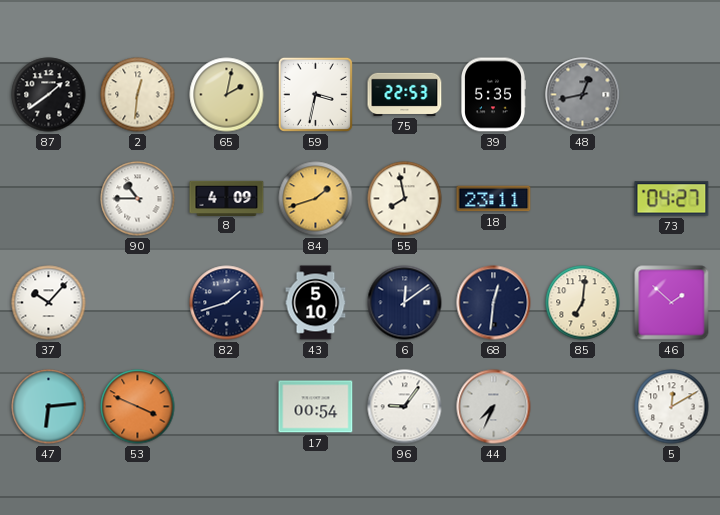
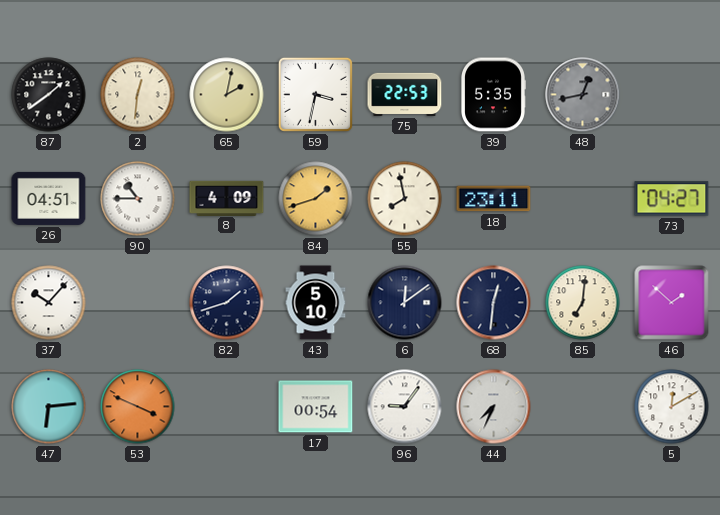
26: none -> 04:51
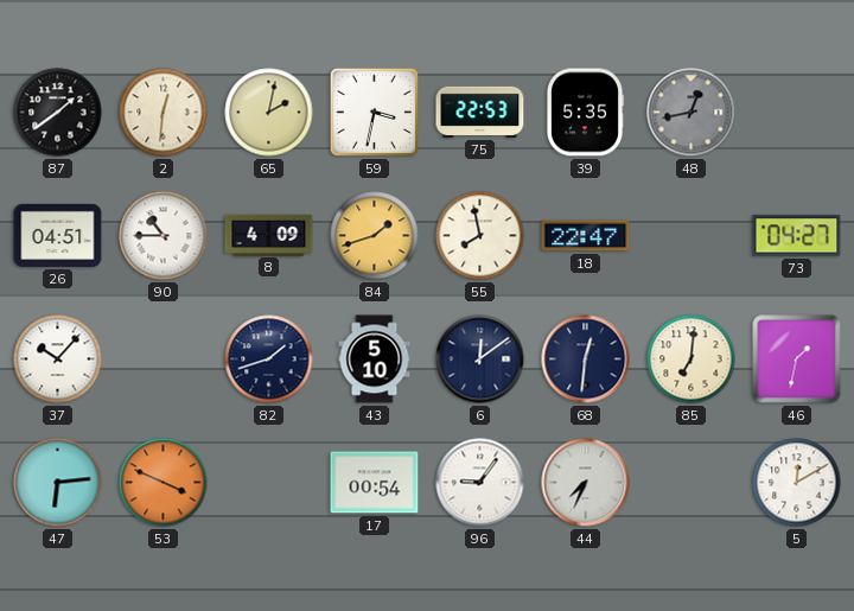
18: 23:11 -> 22:47
46: 1:52 -> 1:32
